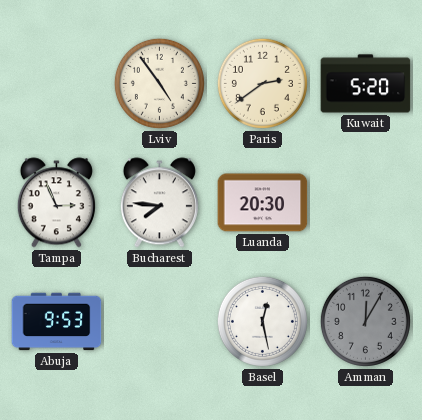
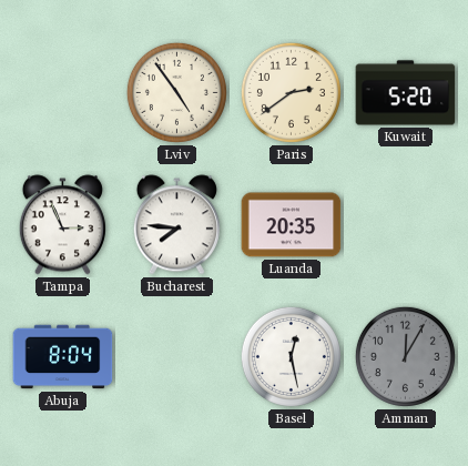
Luanda: 20:30 -> 20:35
Abuja: 9:53 -> 8:04
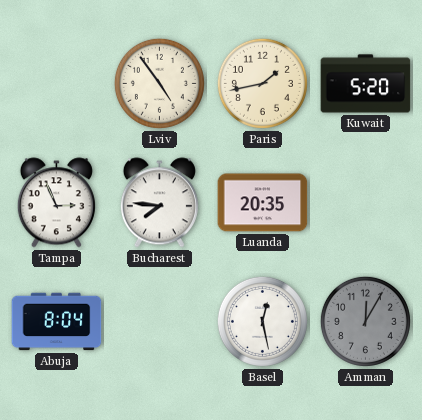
Paris: 2:39 -> 1:43
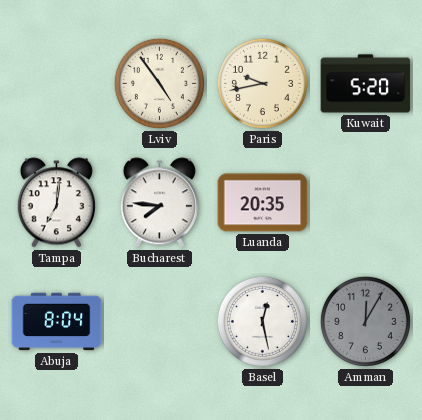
Paris: 1:43 -> 9:43
Tampa: 2:56 -> 7:01
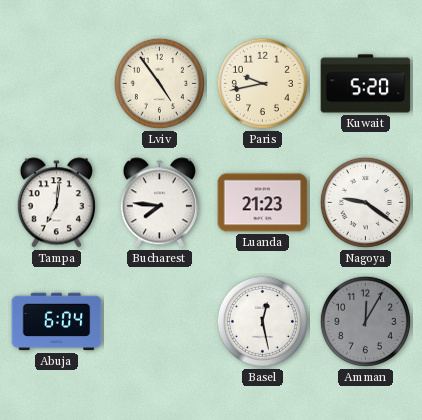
Luanda: 20:35 -> 21:23
Nagoya: none -> 9:21
Abuja: 8:04 -> 6:04
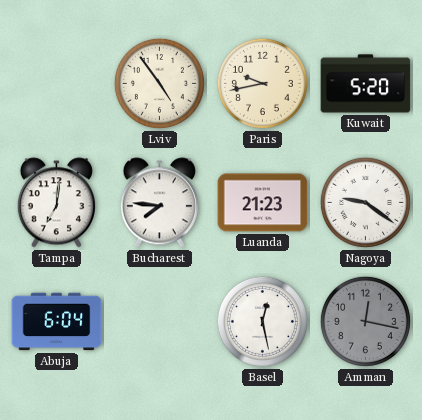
Amman: 12:05 -> 12:17
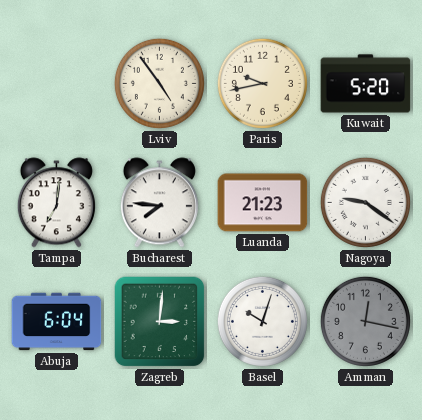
Zagreb: none -> 3:01
Basel: 12:28 -> 10:03
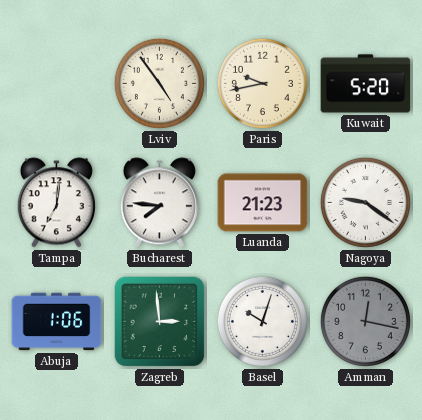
Abuja: 6:04 -> 1:06
Zagreb: 3:01 -> 2:59
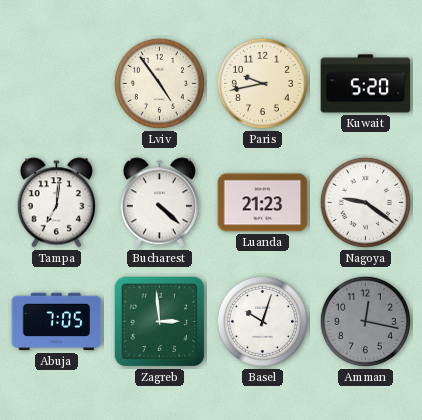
Bucharest: 7:46 -> 4:22
Abuja: 1:06 -> 7:05
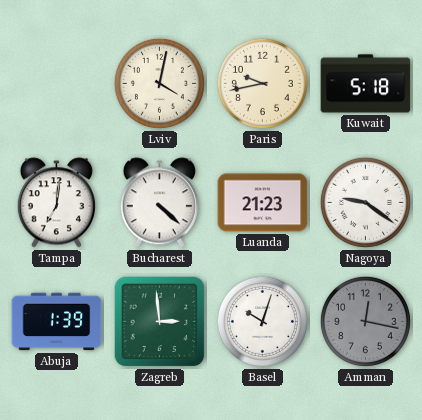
Lviv: 4:54 -> 4:02
Kuwait: 5:20 -> 5:18
Abuja: 7:05 -> 1:39
